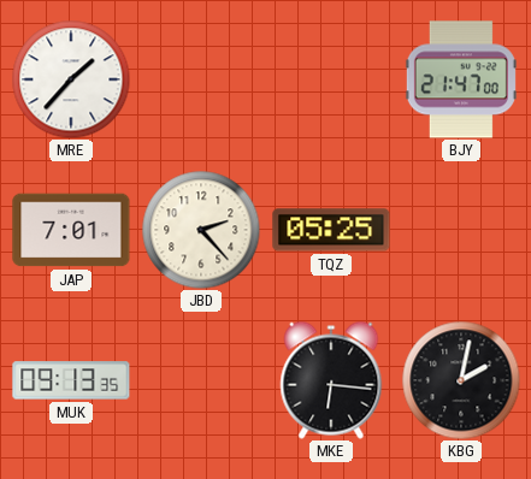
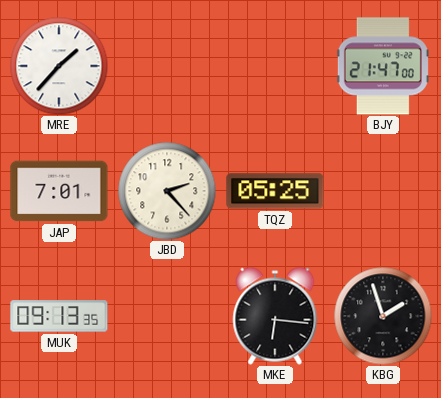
KBG: 2:02 -> 1:57
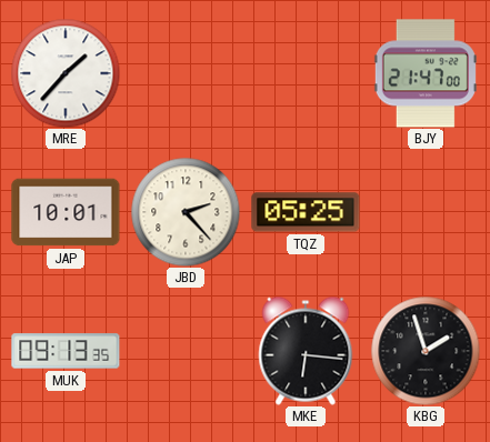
JAP: 7:01 -> 10:01
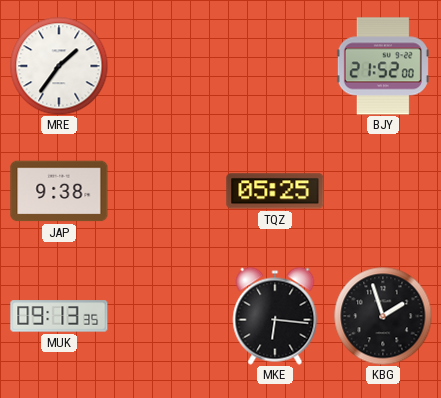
MRE: 1:37 -> 1:36
BJY: 21:47 -> 21:52
JAP: 10:01 -> 9:38
JBD: 2:23 -> none
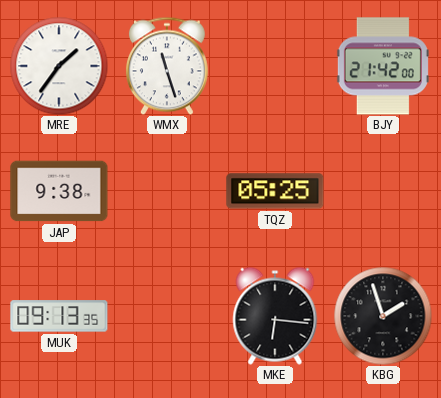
WMX: none -> 11:27
BJY: 21:52 -> 21:42
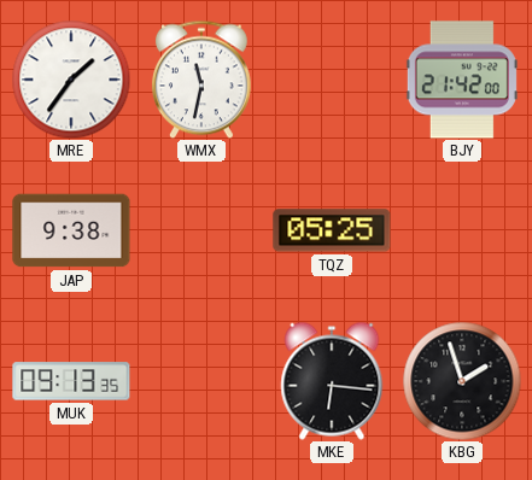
WMX: 11:27 -> 11:32
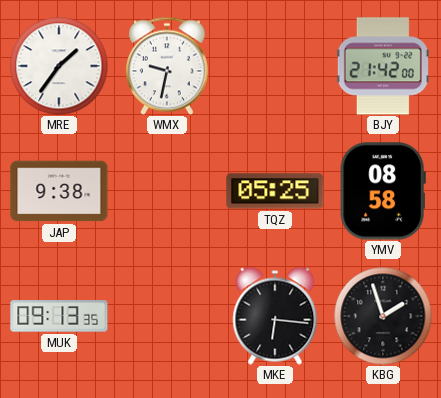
WMX: 11:32 -> 9:32
YMV: none -> 08:58
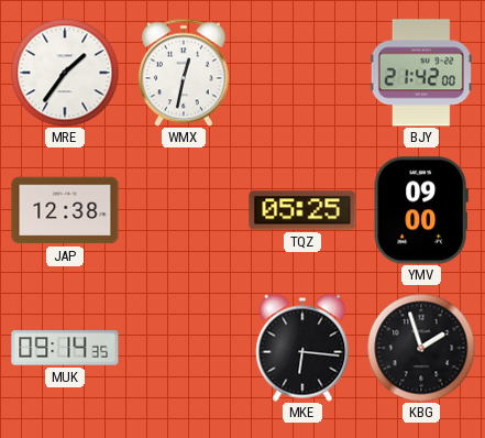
WMX: 9:32 -> 12:32
JAP: 9:38 -> 12:38
YMV: 08:58 -> 09:00
MUK: 09:13 -> 09:14
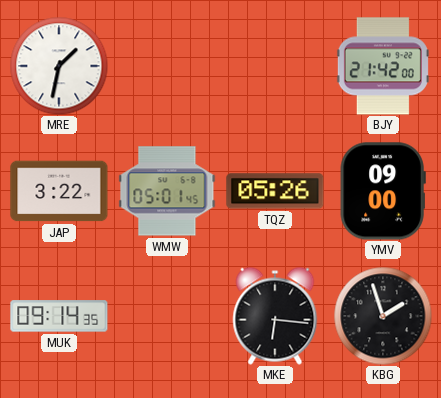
MRE: 1:36 -> 1:32
WMX: 12:32 -> none
JAP: 12:38 -> 3:22
WMW: none -> 05:01
TQZ: 05:25 -> 05:26
